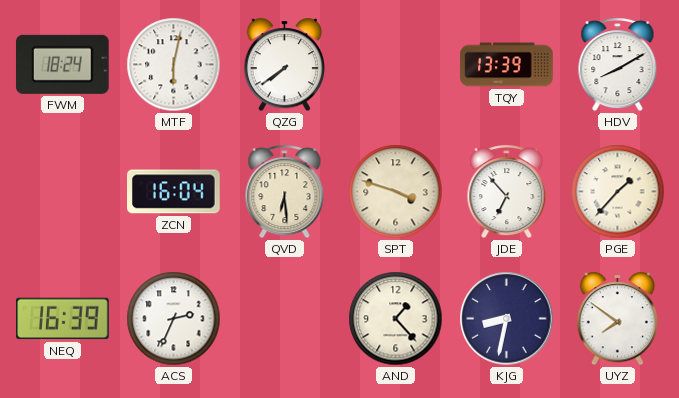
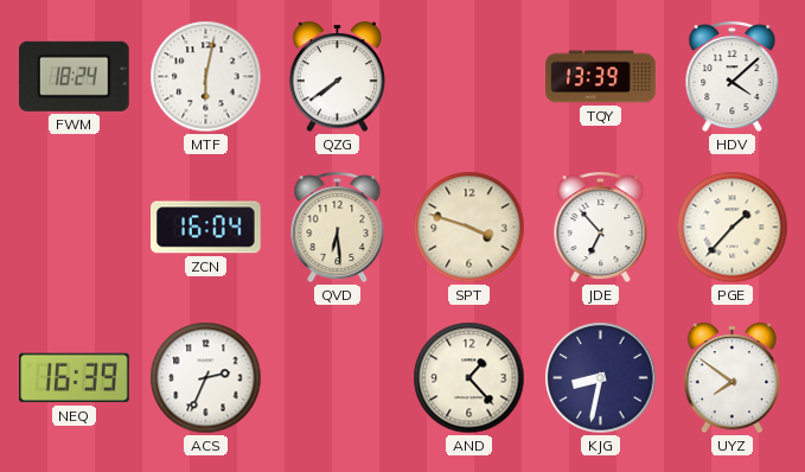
HDV: 8:10 -> 4:08
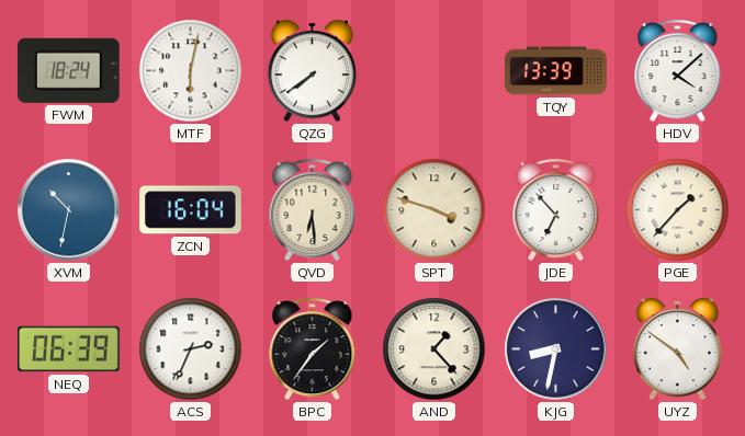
XVM: none -> 10:32
NEQ: 16:39 -> 06:39
BPC: none -> 1:36
UYZ: 7:51 -> 4:51
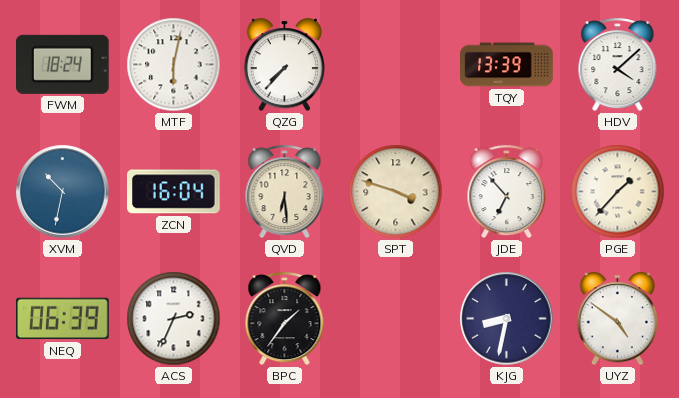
QZG: 7:39 -> 7:37
AND: 1:23 -> none
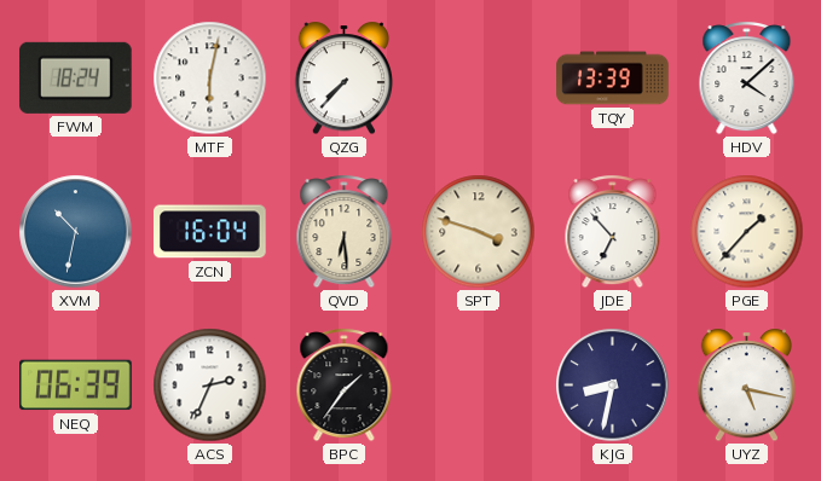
UYZ: 4:51 -> 5:17
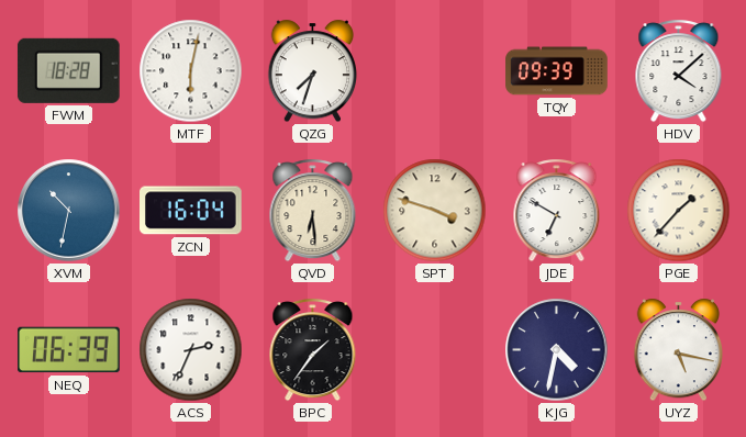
FWM: 18:24 -> 18:28
QZG: 7:37 -> 7:33
TQY: 13:39 -> 09:39
JDE: 6:53 -> 6:50
KJG: 8:32 -> 4:32
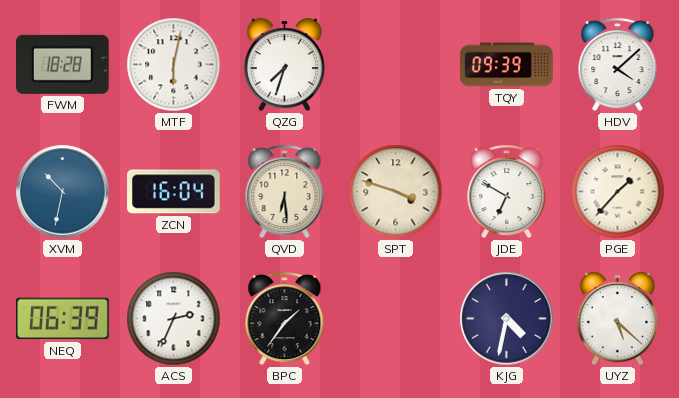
UYZ: 5:17 -> 5:22
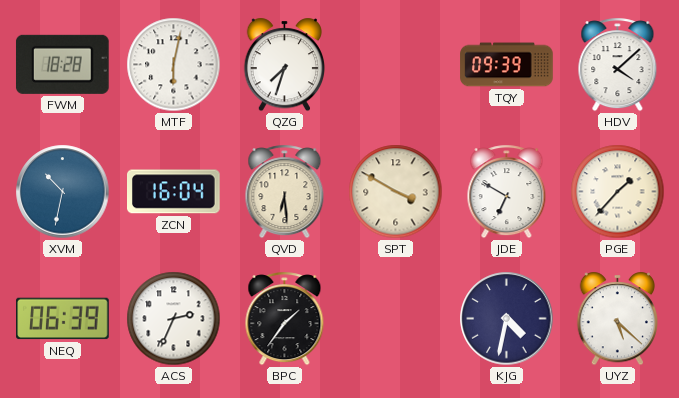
SPT: 3:48 -> 3:50
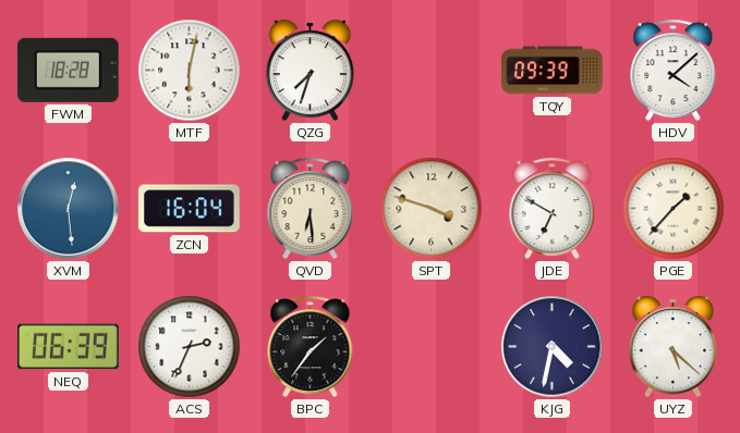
XVM: 10:32 -> 12:29
SPT: 3:50 -> 3:48
